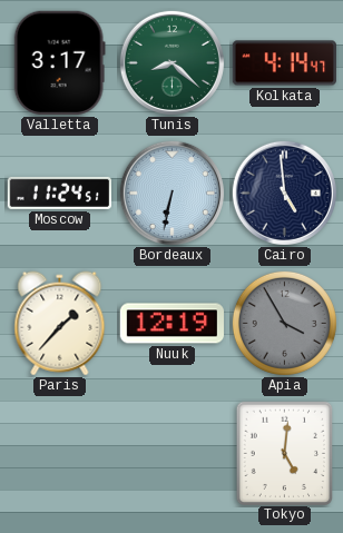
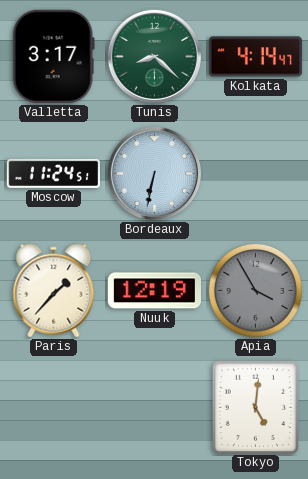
Cairo: 4:59 -> none
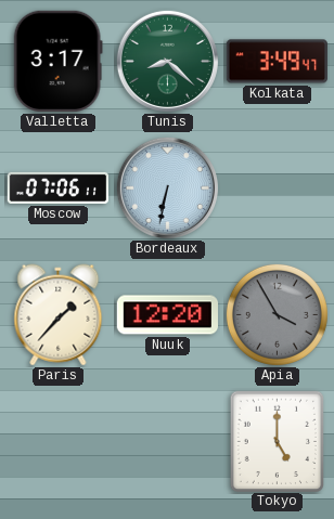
Kolkata: 4:14 -> 3:49
Moscow: 11:24 -> 07:06
Nuuk: 12:19 -> 12:20
Tokyo: 5:01 -> 5:00
